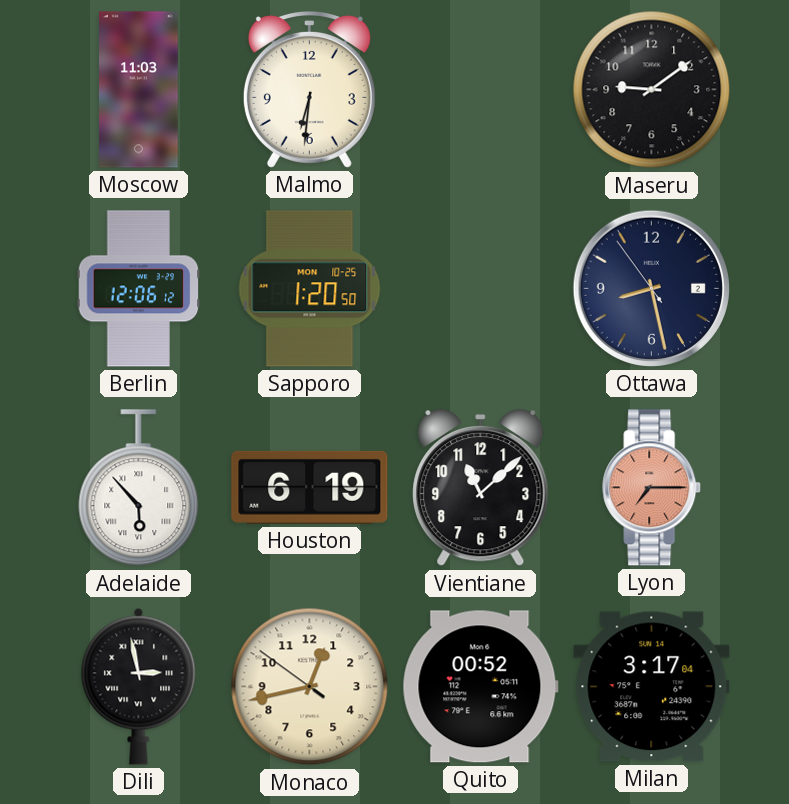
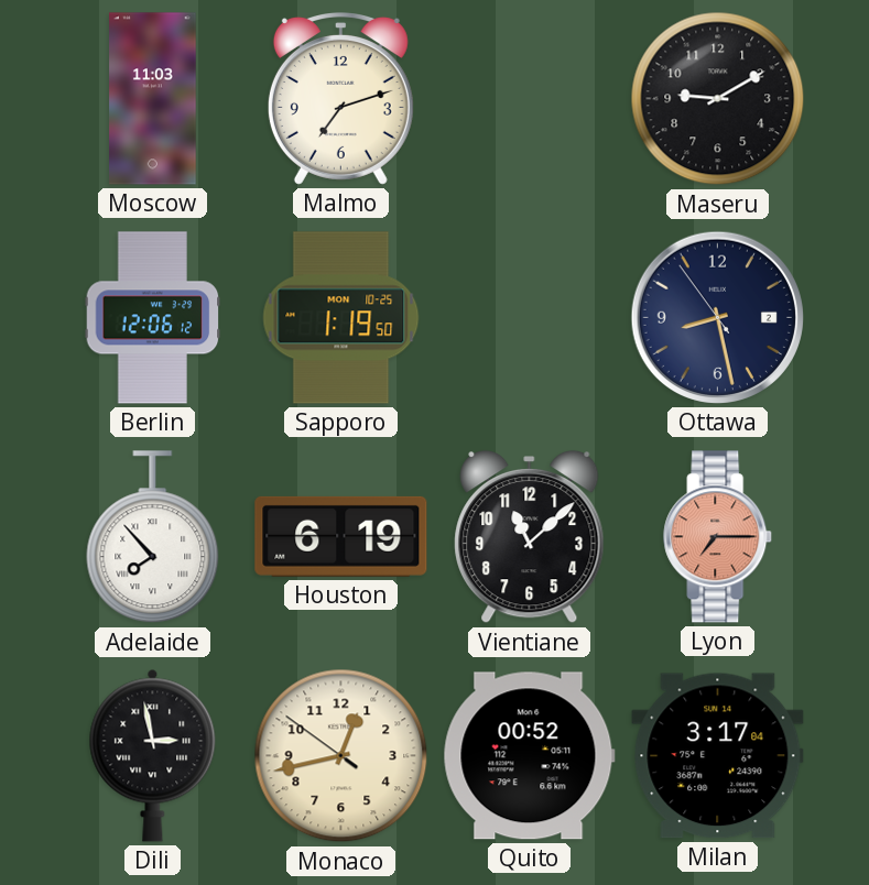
Malmo: 6:31 -> 7:12
Maseru: 9:09 -> 9:10
Sapporo: 1:20 -> 1:19
Adelaide: 5:53 -> 7:53
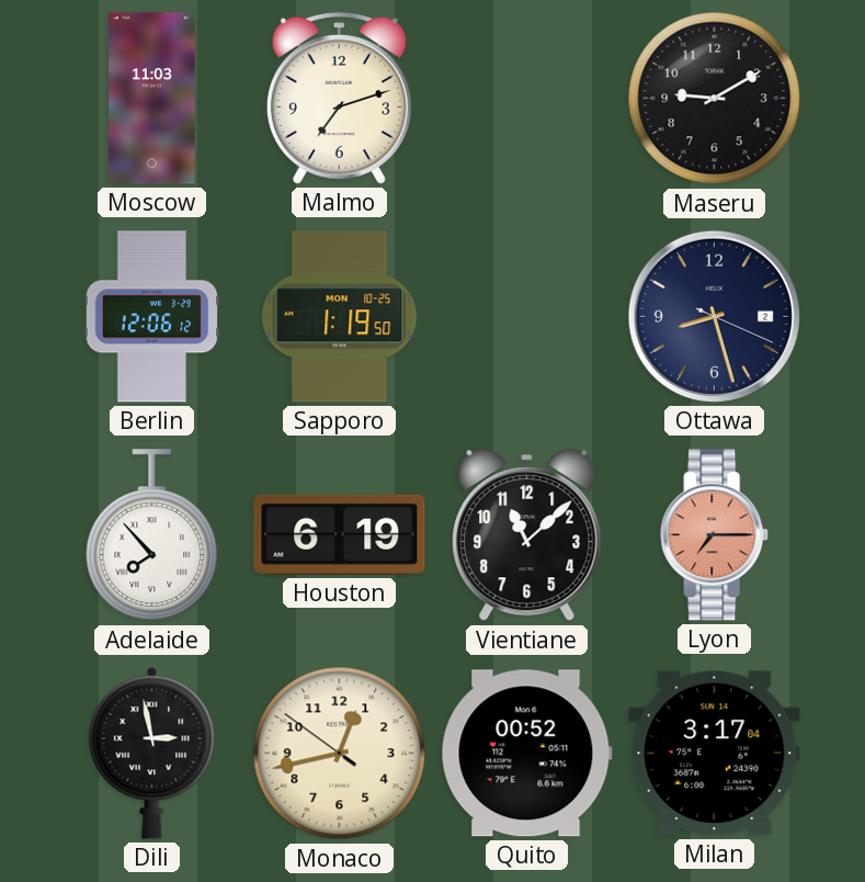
Ottawa: 8:27:54 -> 8:27:19
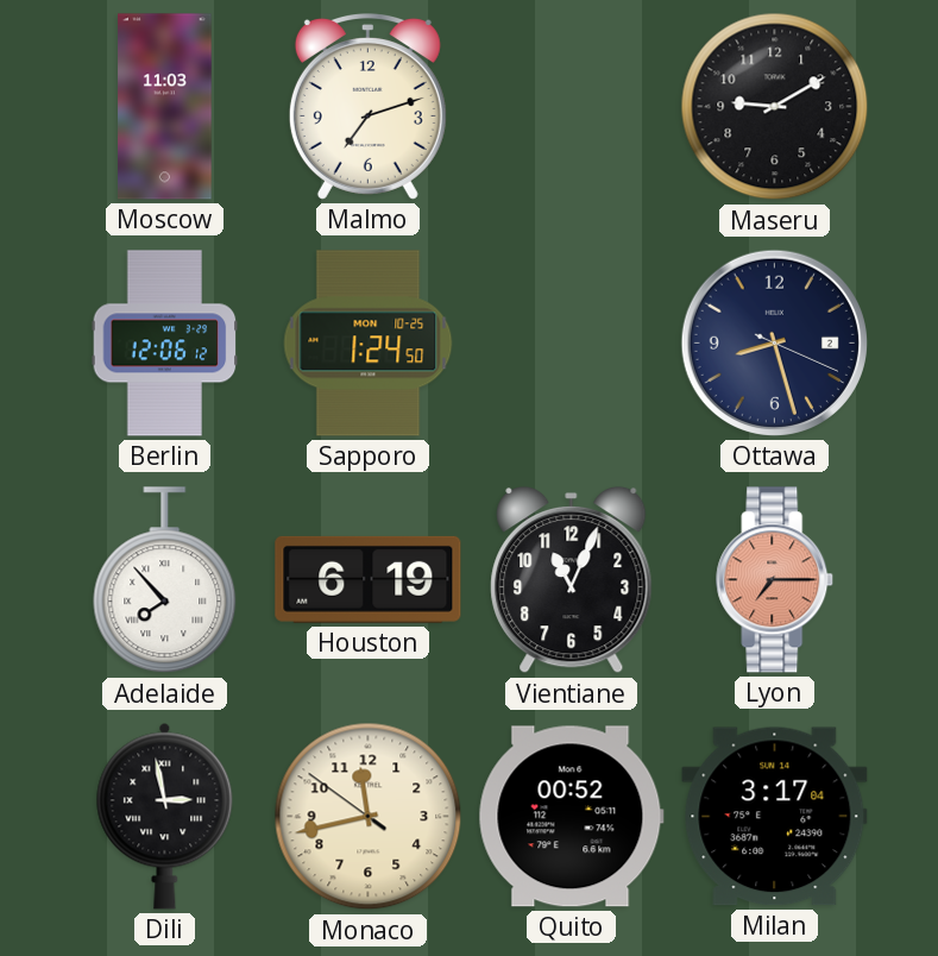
Sapporo: 1:19 -> 1:24
Vientiane: 11:08 -> 11:04
Monaco: 12:42 -> 11:42
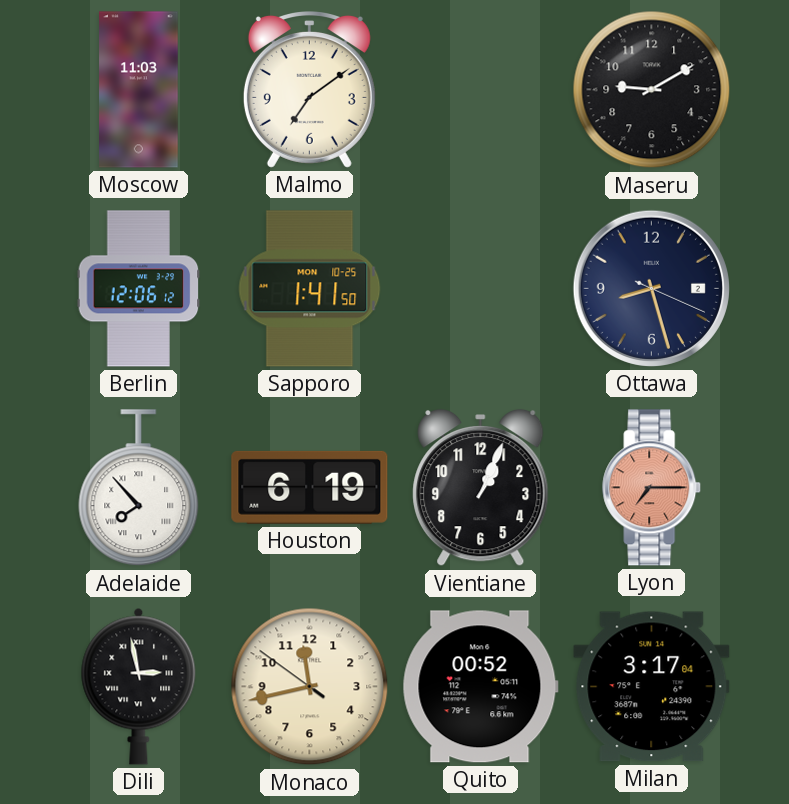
Malmo: 7:12 -> 7:09
Sapporo: 1:24 -> 1:41
Vientiane: 11:04 -> 1:04
